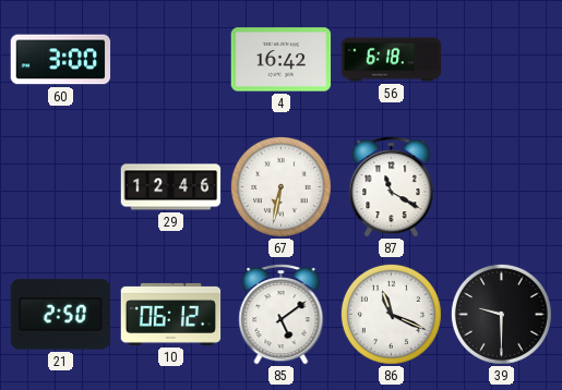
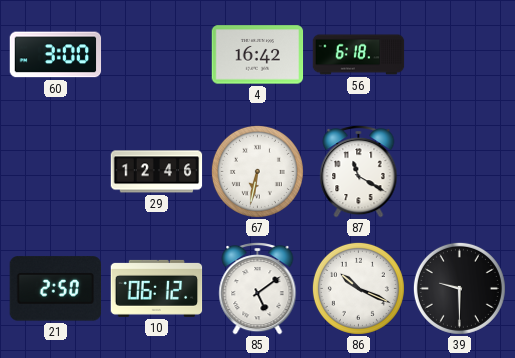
86: 11:19 -> 10:19
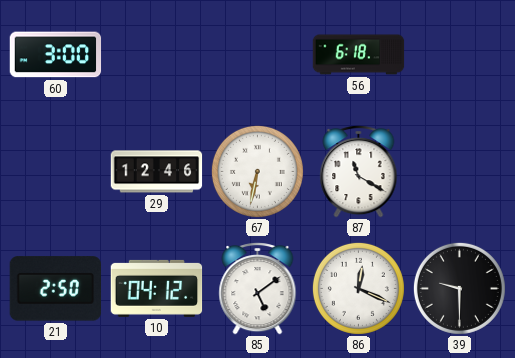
4: 16:42 -> none
10: 06:12 -> 04:12
86: 10:19 -> 12:19
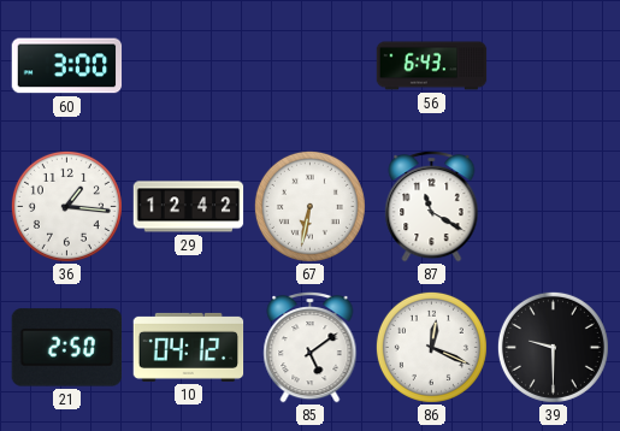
56: 6:18 -> 6:43
36: none -> 1:16
29: 12:46 -> 12:42
